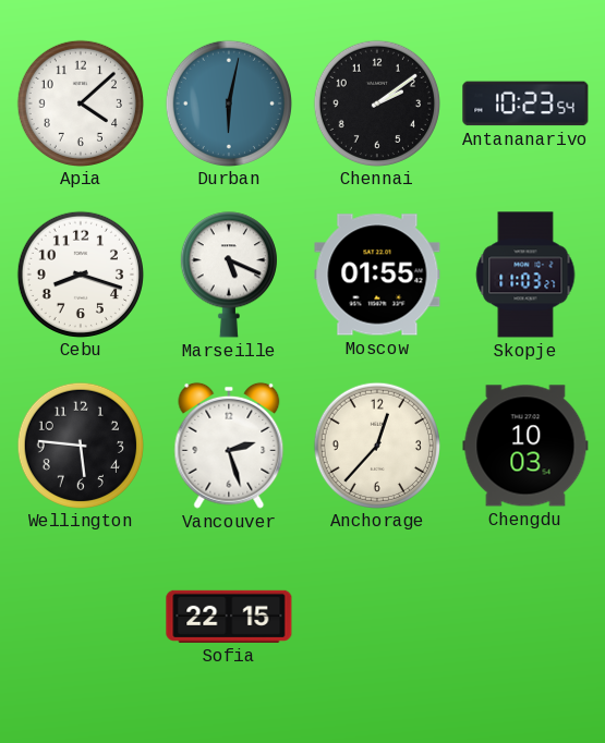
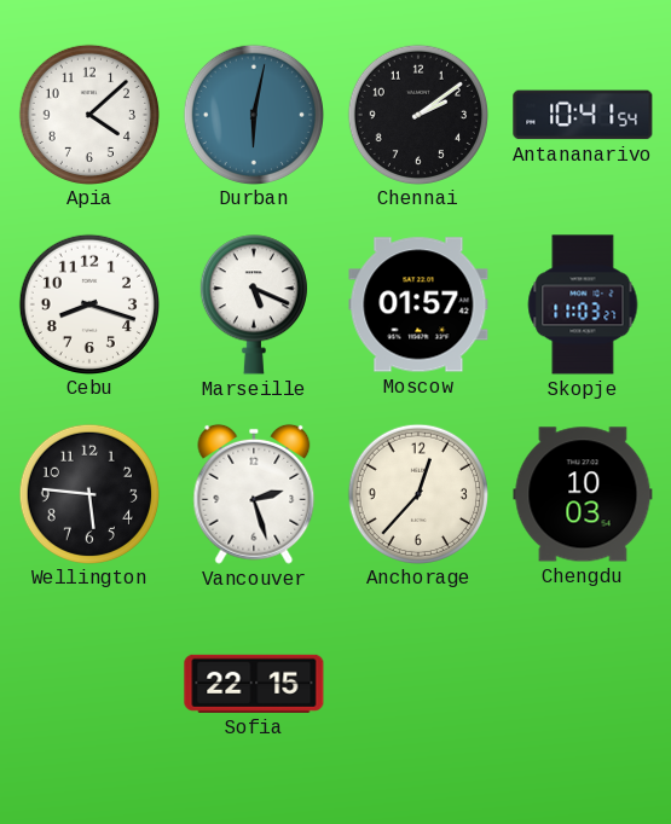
Antananarivo: 10:23 -> 10:41
Moscow: 01:55 -> 01:57
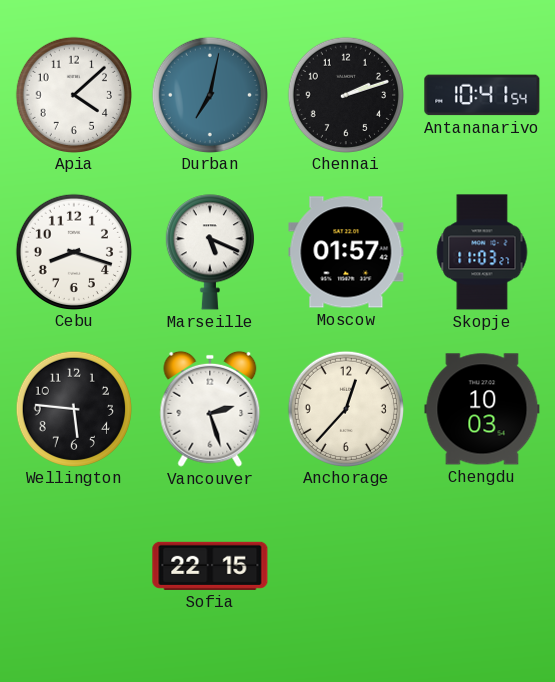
Durban: 6:02 -> 7:02
Chennai: 2:09 -> 2:12
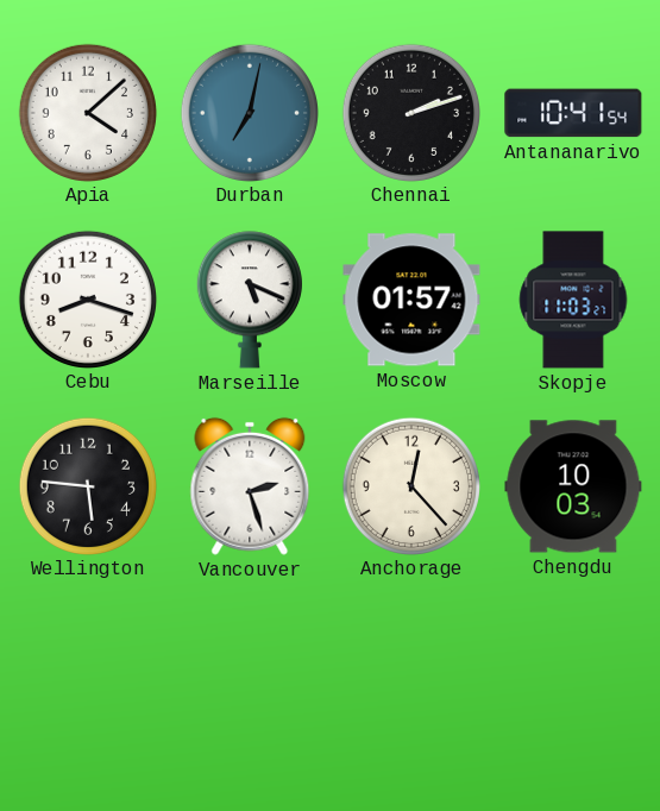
Anchorage: 12:37 -> 12:23
Sofia: 22:15 -> none
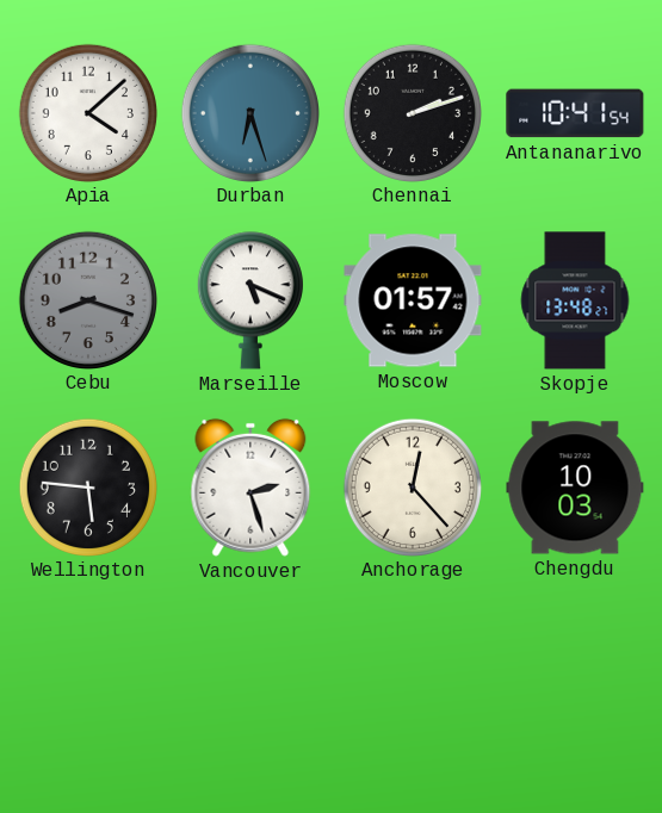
Durban: 7:02 -> 6:27
Cebu dial: white -> grey
Skopje: 11:03 -> 13:48
